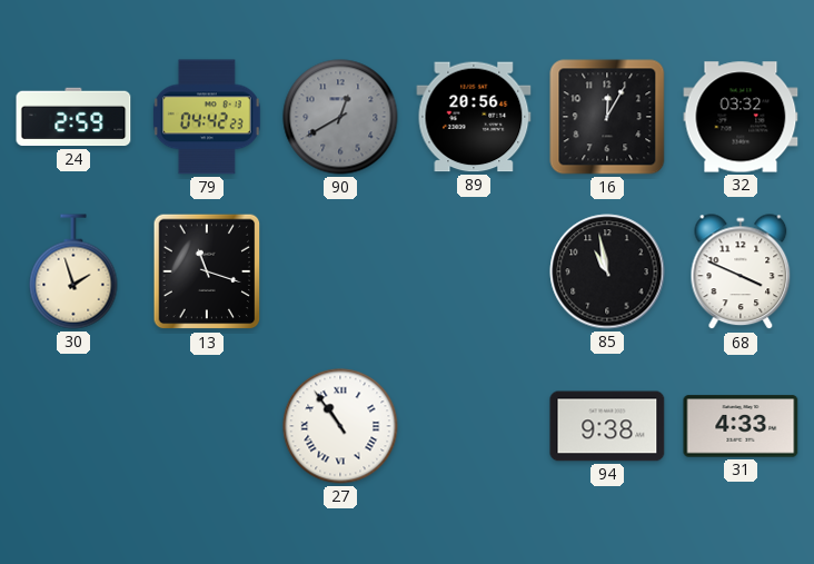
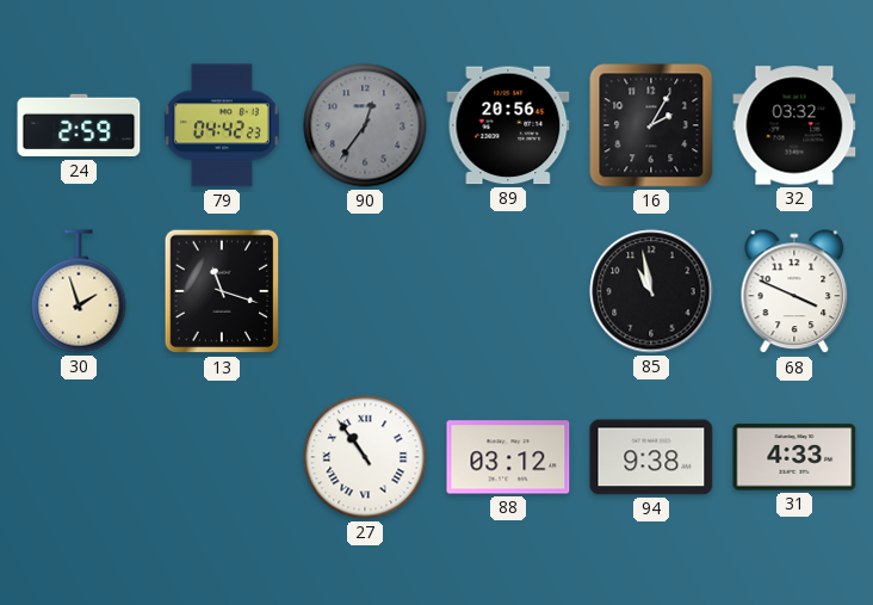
90: 12:40 -> 12:36
16: 12:05 -> 2:05
88: none -> 03:12
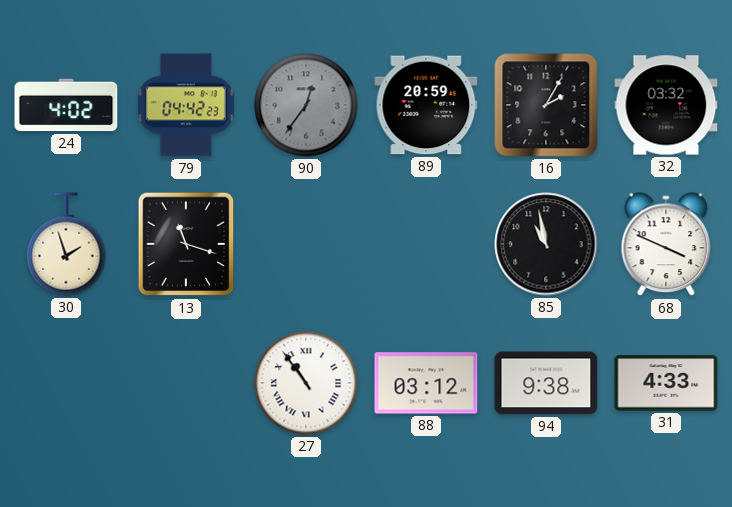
24: 2:59 -> 4:02
89: 20:56 -> 20:59
